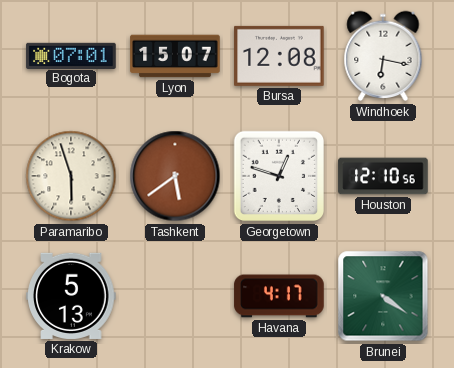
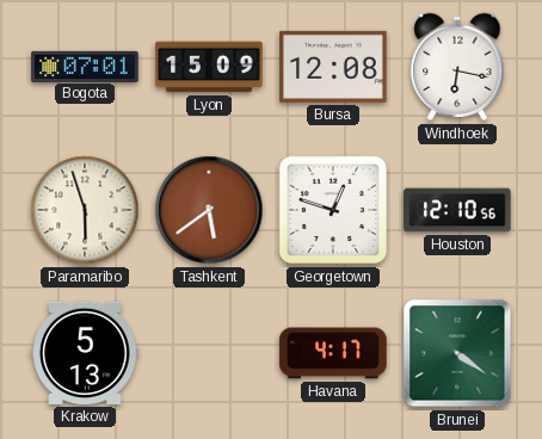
Lyon: 15:07 -> 15:09
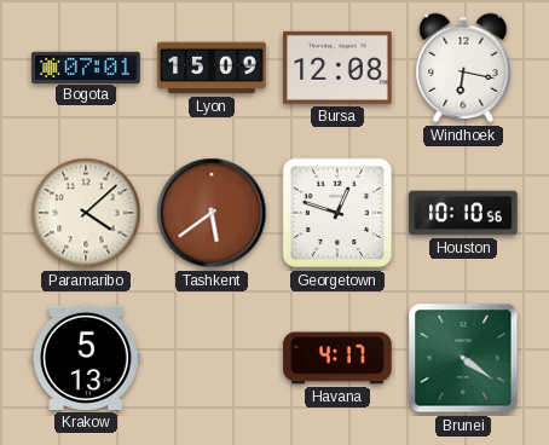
Paramaribo: 5:57 -> 4:08
Houston: 12:10 -> 10:10
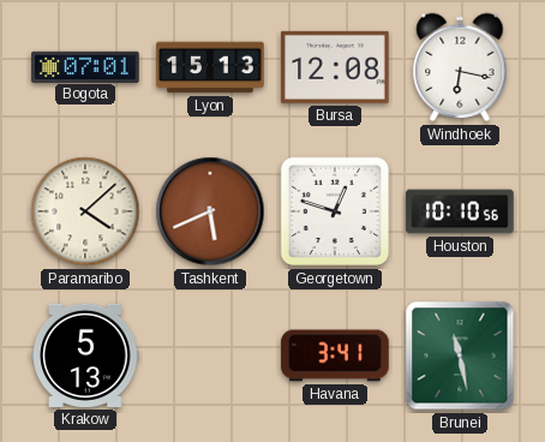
Lyon: 15:09 -> 15:13
Tashkent: 5:39 -> 5:41
Havana: 4:17 -> 3:41
Brunei: 4:21 -> 11:28
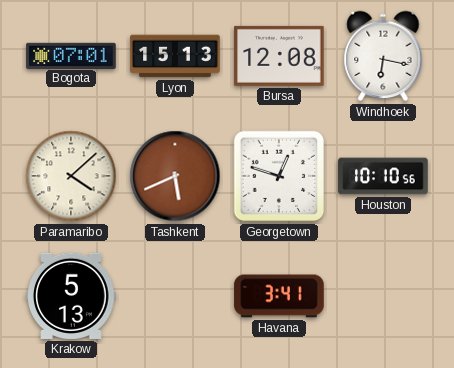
Brunei: 11:28 -> none
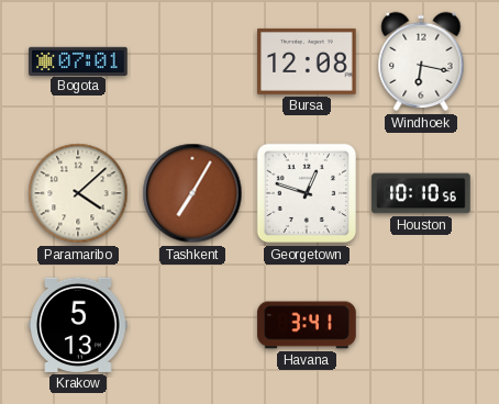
Lyon: 15:13 -> none
Tashkent: 5:41 -> 7:05
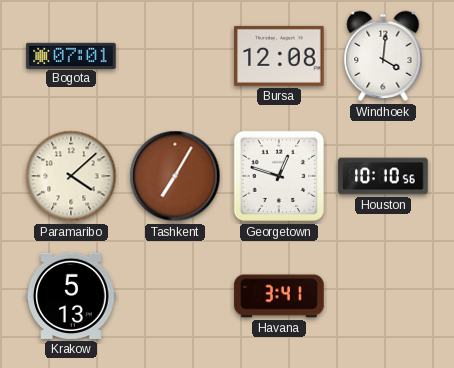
Windhoek: 6:17 -> 4:01
